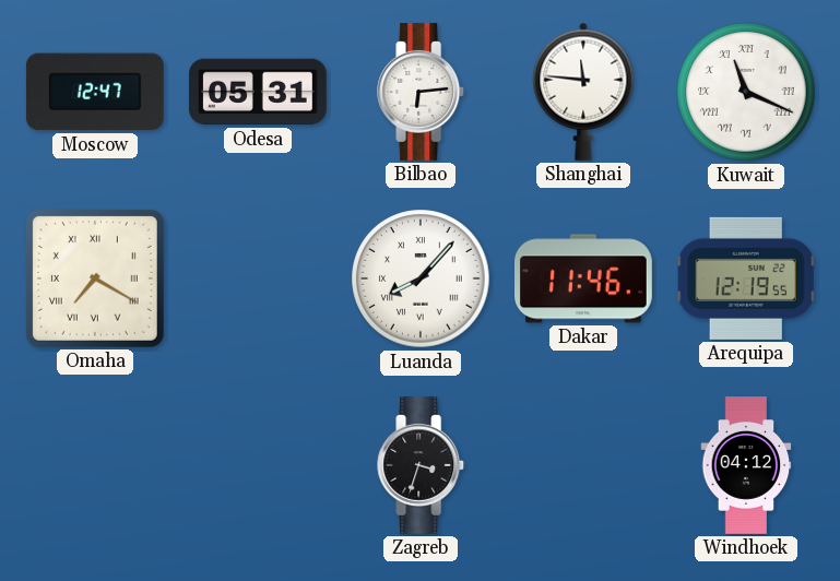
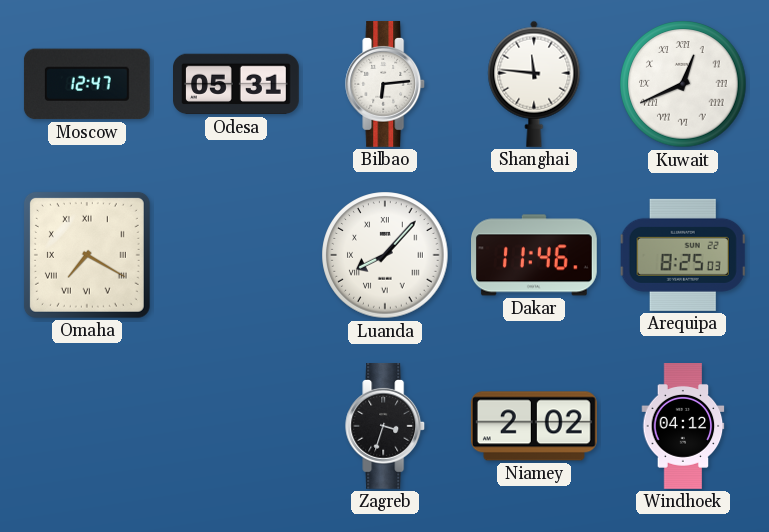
Kuwait: 11:19 -> 12:41
Arequipa: 12:19 -> 8:25
Niamey: none -> 2:02
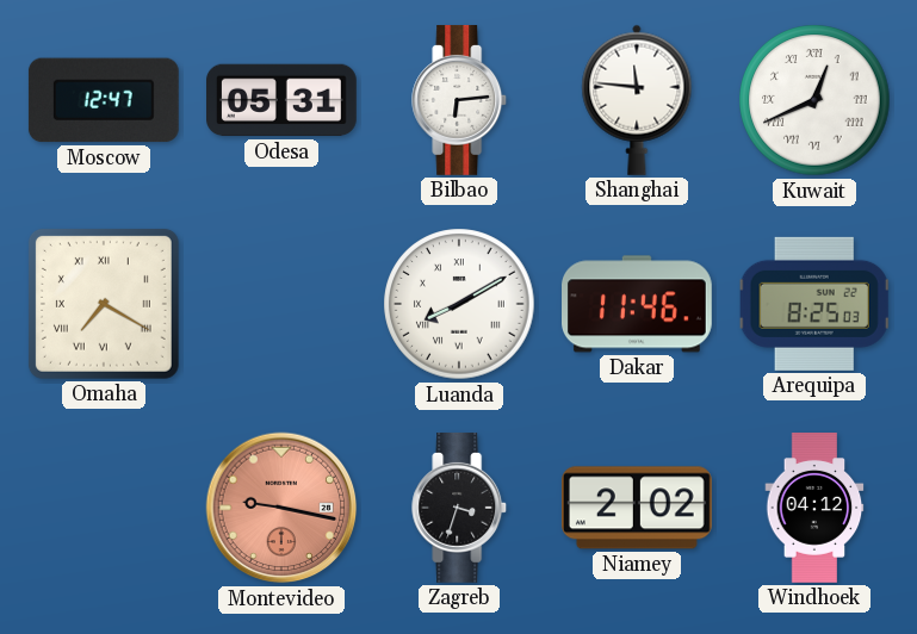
Luanda: 8:07 -> 8:10
Montevideo: none -> 9:17
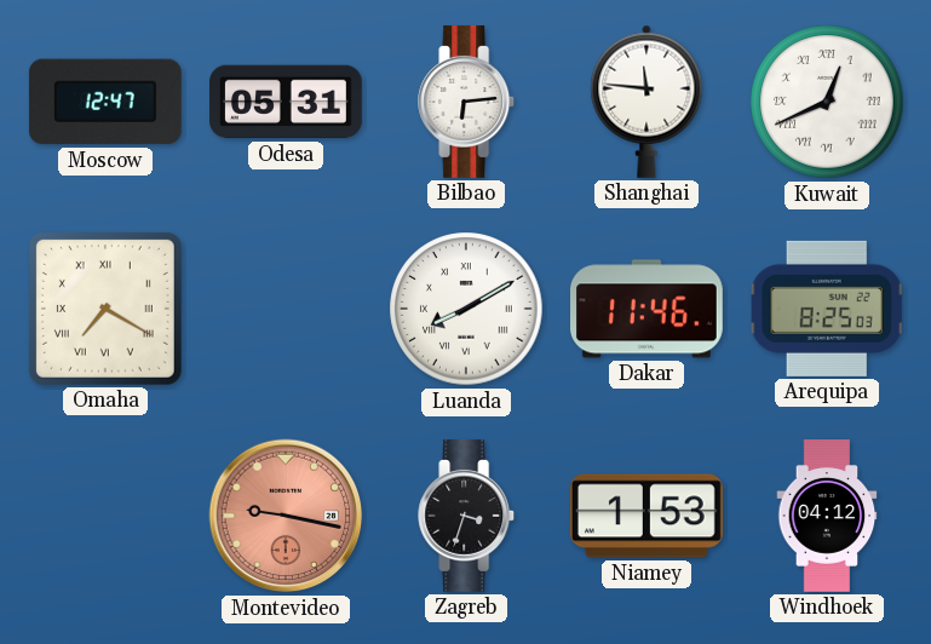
Niamey: 2:02 -> 1:53
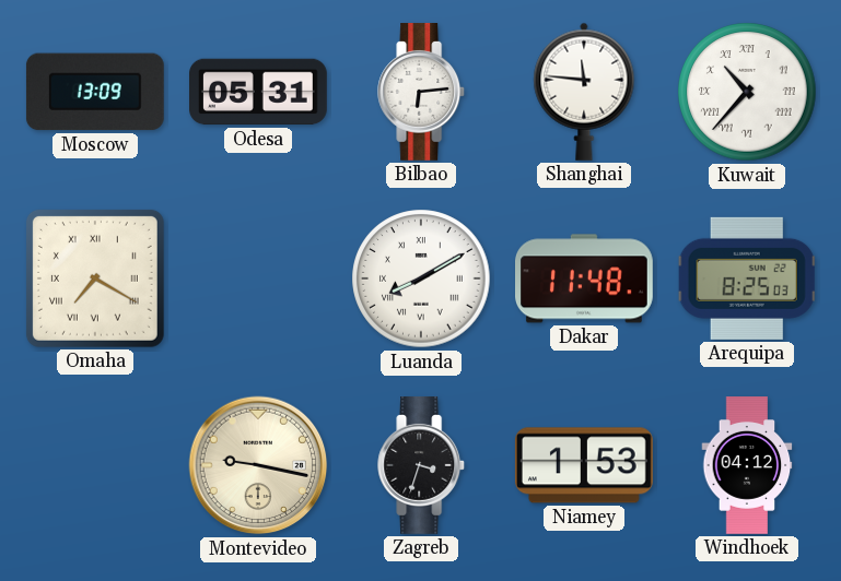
Moscow: 12:47 -> 13:09
Kuwait: 12:41 -> 10:37
Dakar: 11:46 -> 11:48
Montevideo dial: salmon -> cream
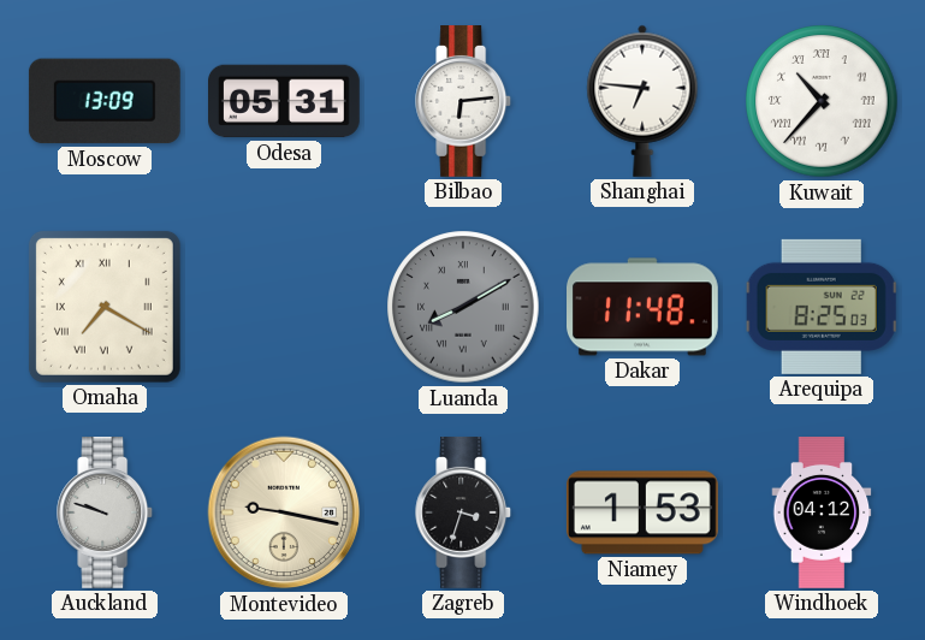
Shanghai: 11:46 -> 6:46
Luanda dial: white -> grey
Auckland: none -> 9:48
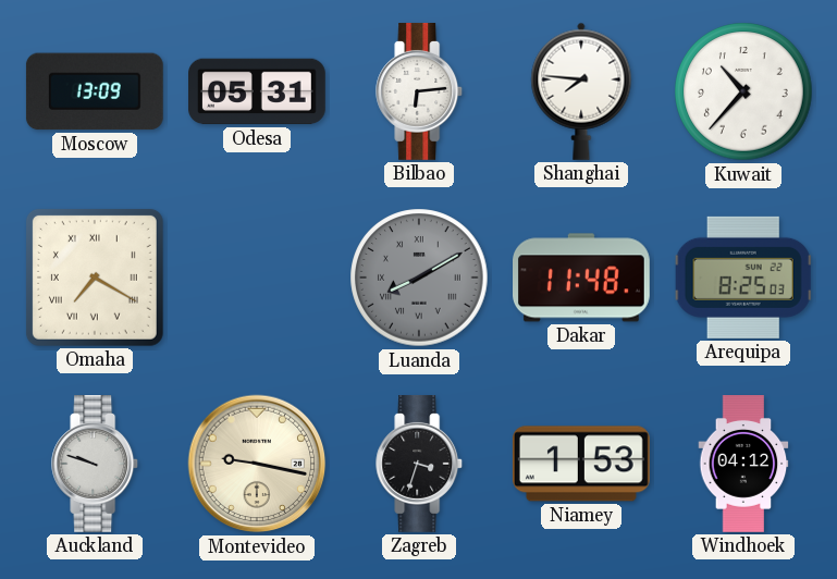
Shanghai: 6:46 -> 7:46
Kuwait numerals: Roman -> Arabic
